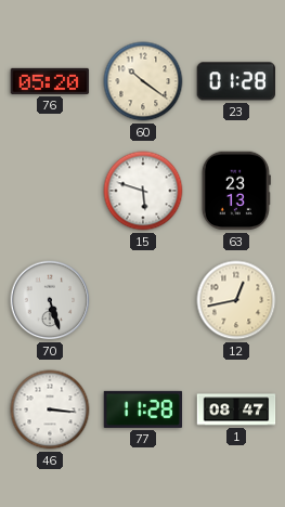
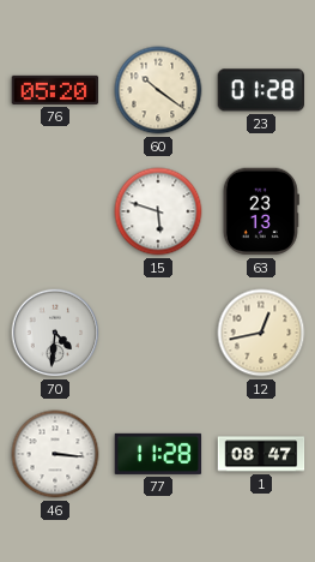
70: 5:27 -> 4:31
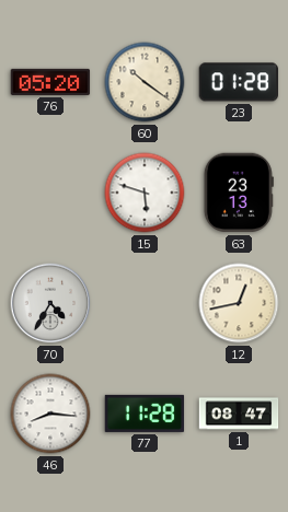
70: 4:31 -> 4:35
46: 3:16 -> 8:16
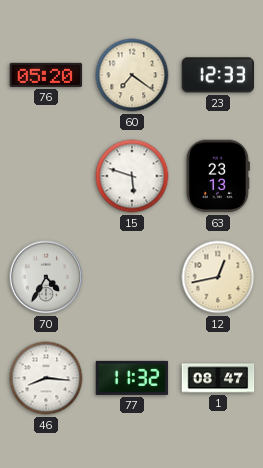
60: 10:21 -> 7:21
23: 01:28 -> 12:33
77: 11:28 -> 11:32
